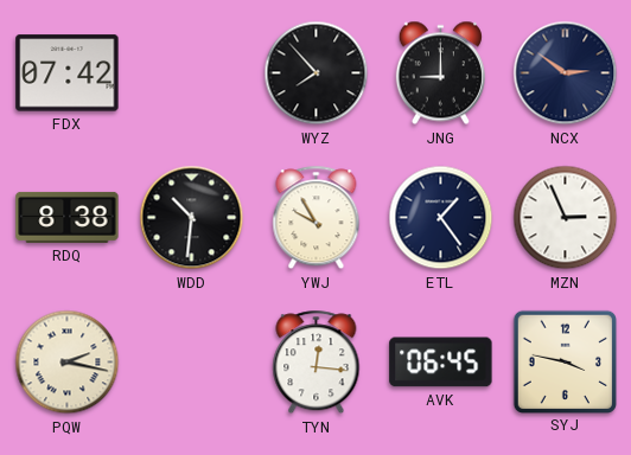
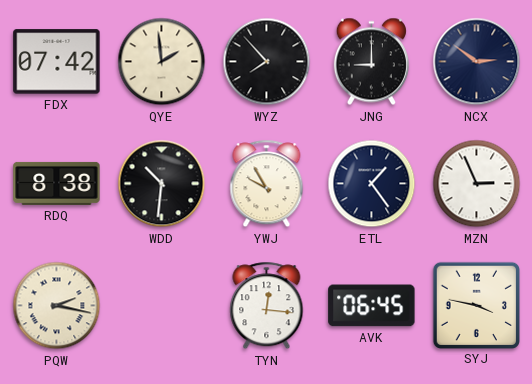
QYE: none -> 1:59
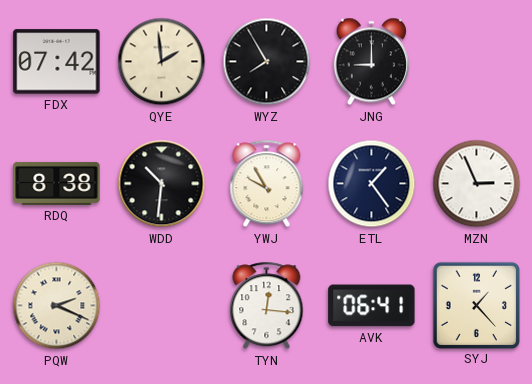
WYZ: 7:53 -> 7:55
NCX: 2:51 -> none
PQW: 2:17 -> 2:19
AVK: 06:45 -> 06:41
SYJ: 3:47 -> 1:23
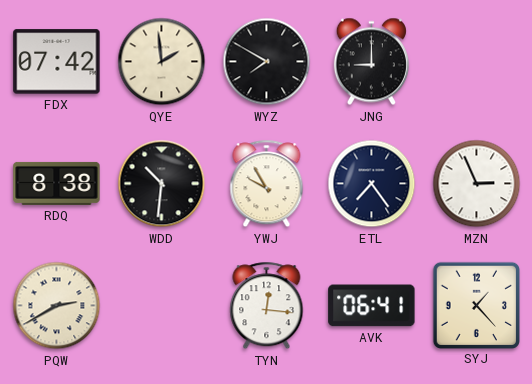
WYZ: 7:55 -> 7:50
ETL: 1:24 -> 7:24
PQW: 2:19 -> 2:40
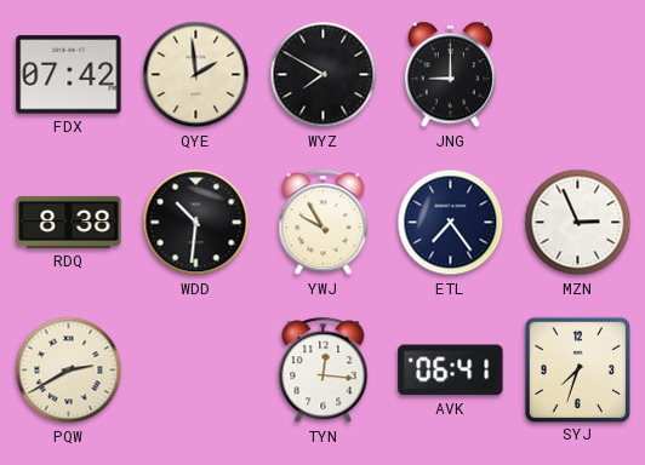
SYJ: 1:23 -> 7:33
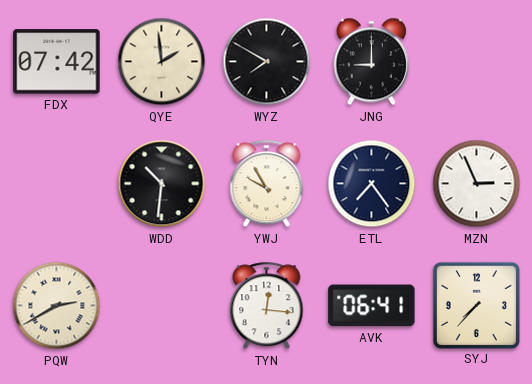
RDQ: 8:38 -> none
SYJ: 7:33 -> 7:37
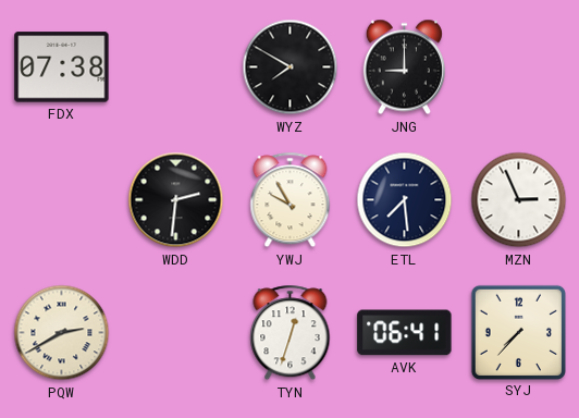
FDX: 07:42 -> 07:38
QYE: 1:59 -> none
WDD: 10:31 -> 2:31
ETL: 7:24 -> 7:29
TYN: 12:16 -> 12:33
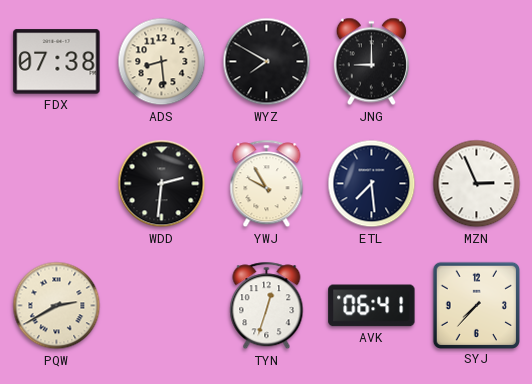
ADS: none -> 8:29
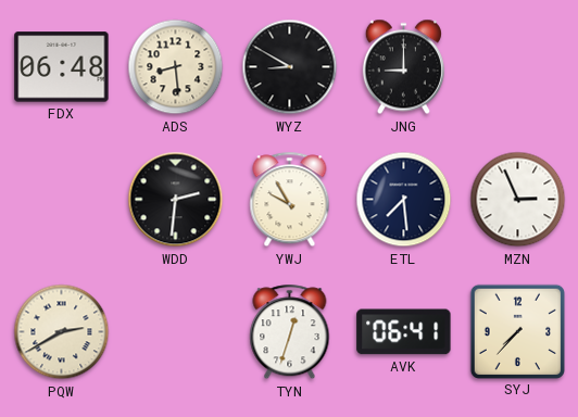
FDX: 07:38 -> 06:48
WYZ: 7:50 -> 8:50
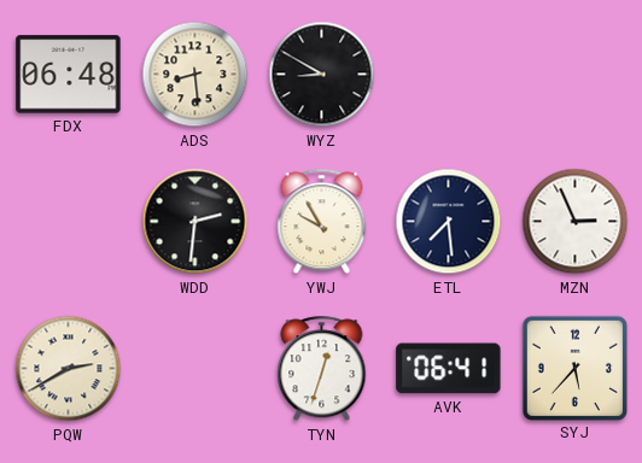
JNG: 9:00 -> none
SYJ: 7:37 -> 5:37
